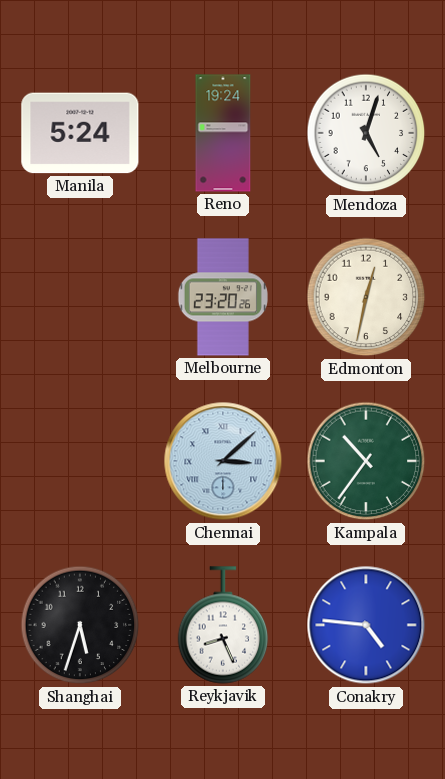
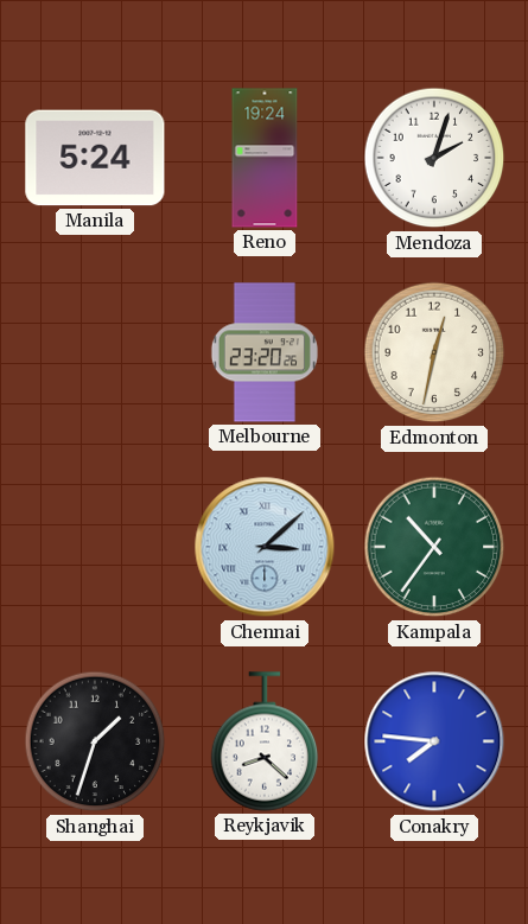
Mendoza: 5:03 -> 2:03
Shanghai: 5:33 -> 1:33
Reykjavik: 8:26 -> 8:22
Conakry: 4:46 -> 7:46
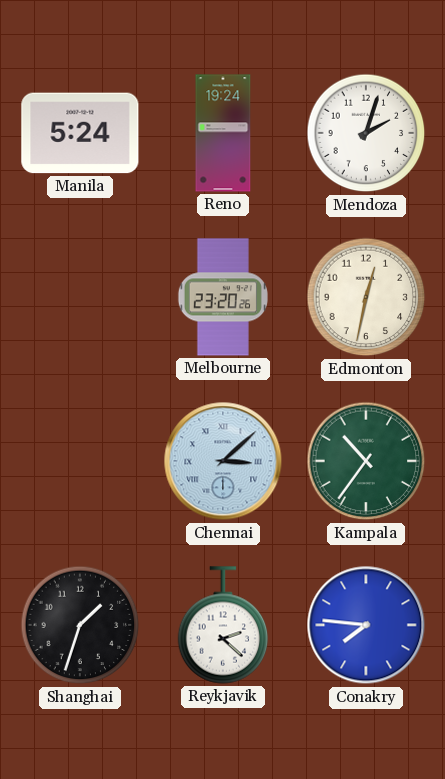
Reykjavik: 8:22 -> 2:22
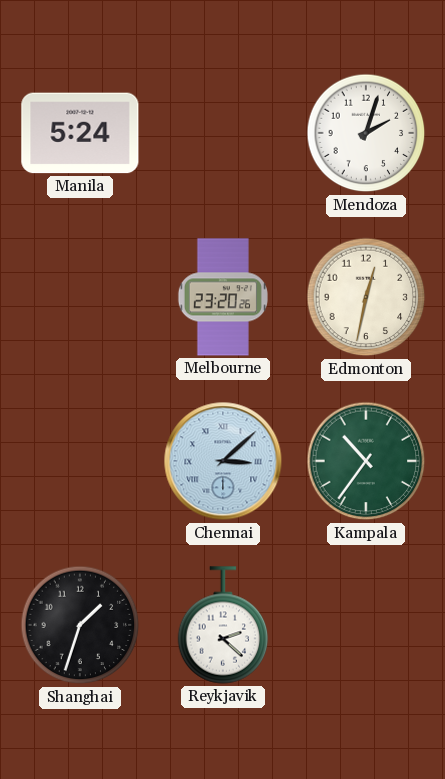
Reno: 19:24 -> none
Conakry: 7:46 -> none
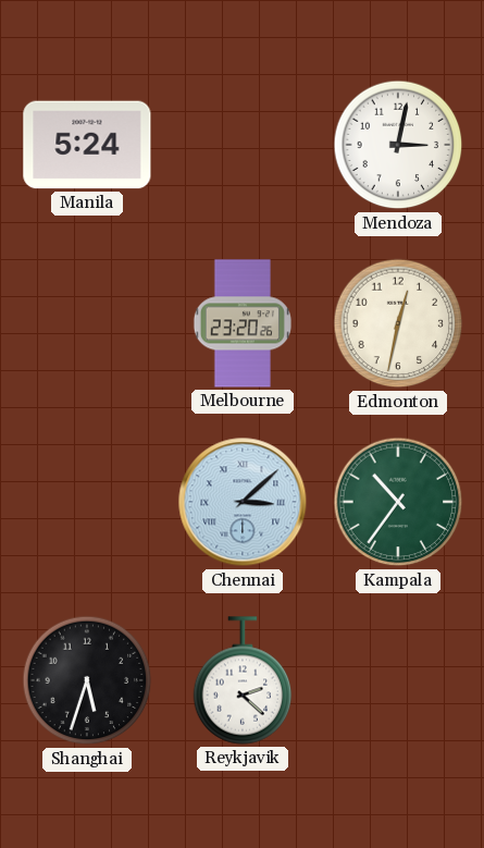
Mendoza: 2:03 -> 3:02
Shanghai: 1:33 -> 5:33
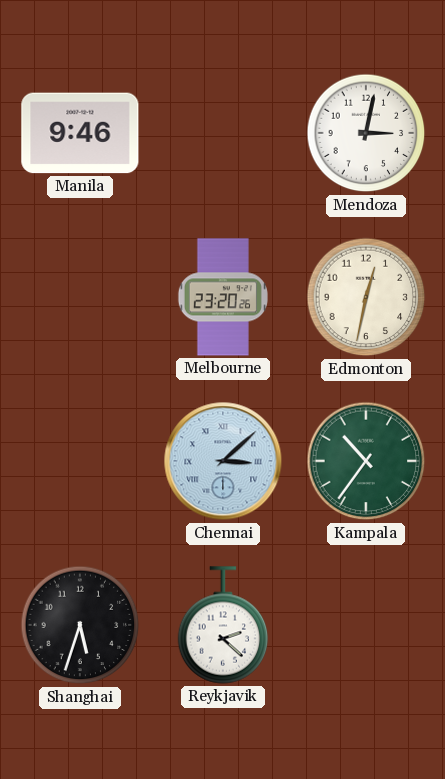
Manila: 5:24 -> 9:46
